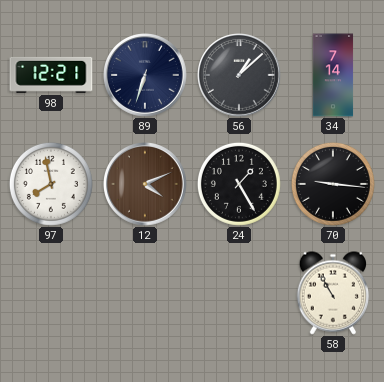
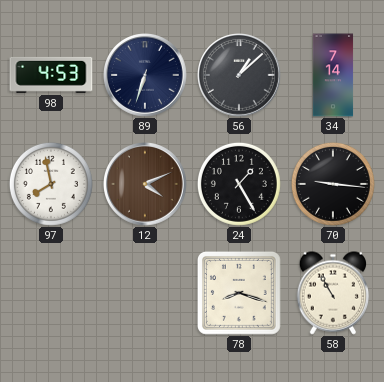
98: 12:21 -> 4:53
78: none -> 8:18
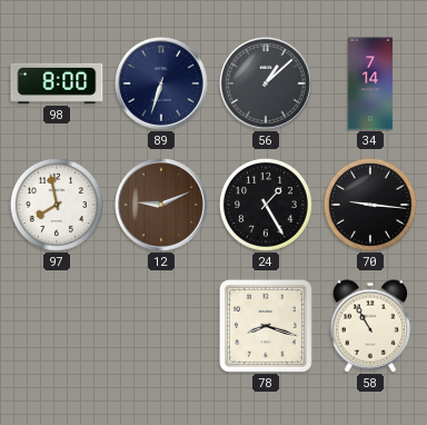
98: 4:53 -> 8:00
12: 4:11 -> 9:11
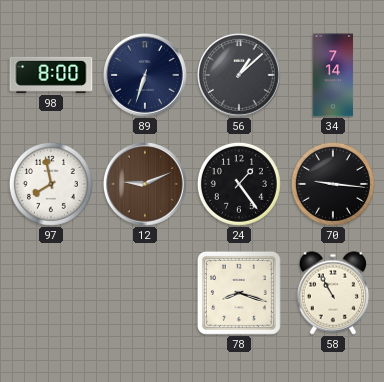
24: 1:25 -> 1:24
